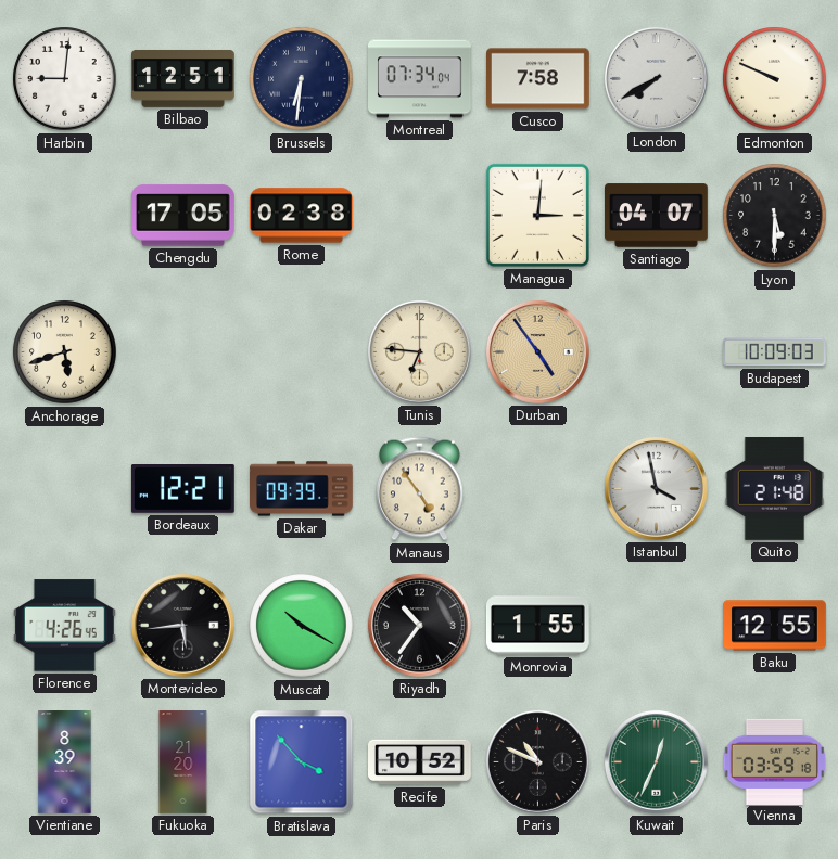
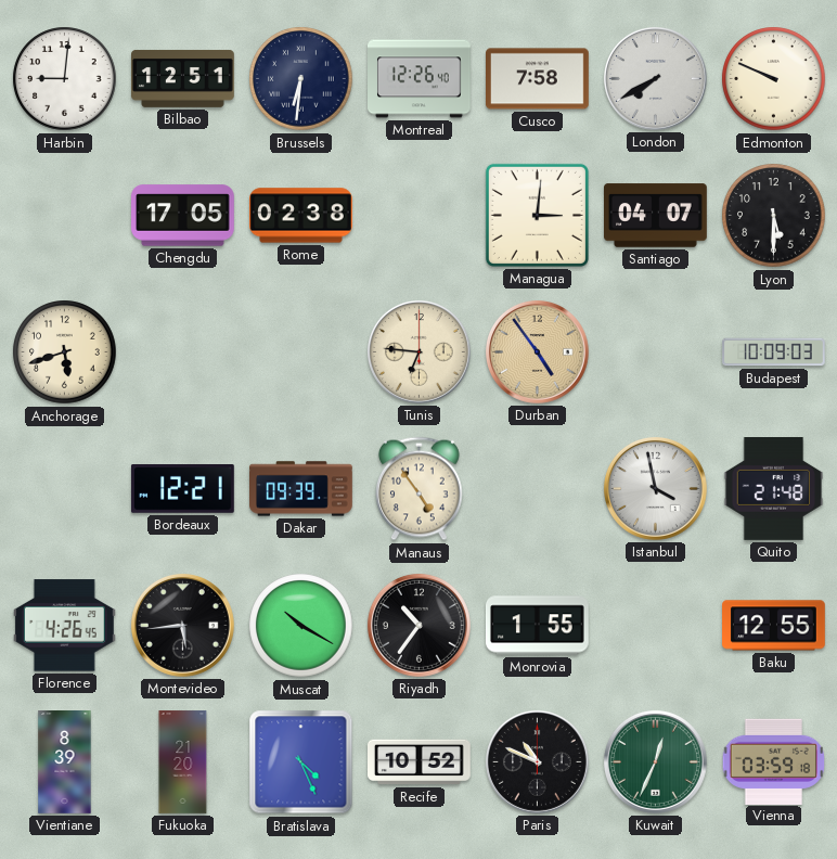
Montreal: 07:34 -> 12:26
Bratislava: 3:53 -> 4:26
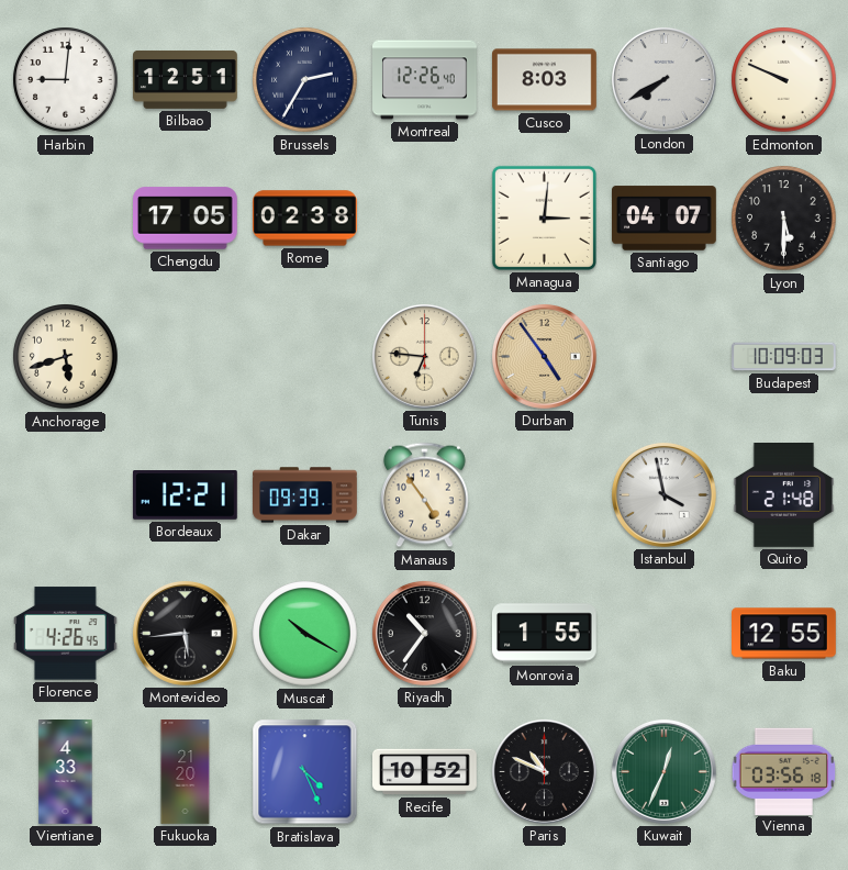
Brussels: 6:31 -> 2:35
Cusco: 7:58 -> 8:03
Vientiane: 8:39 -> 4:33
Vienna: 03:59 -> 03:56
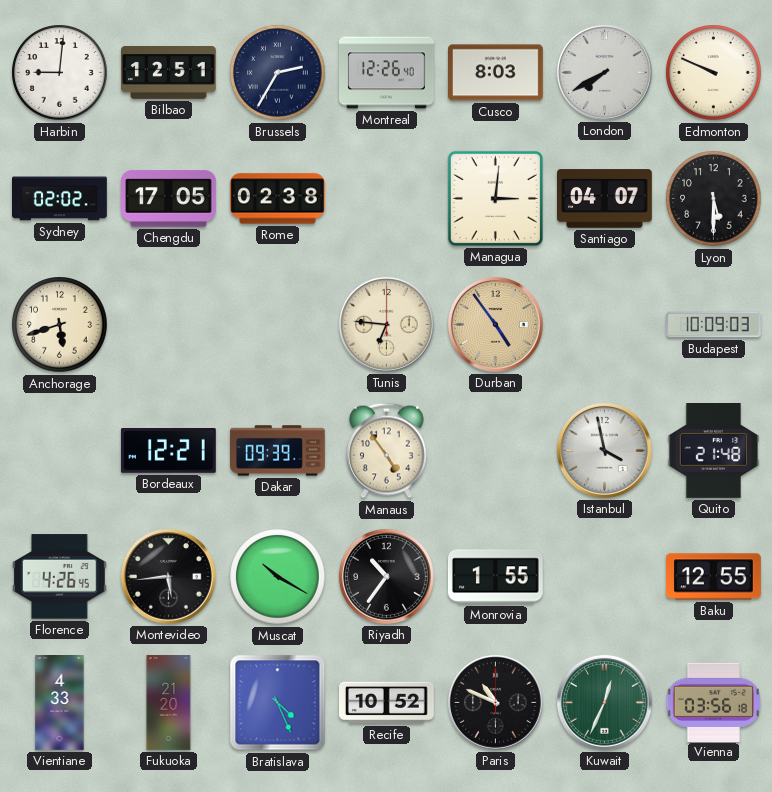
Sydney: none -> 02:02
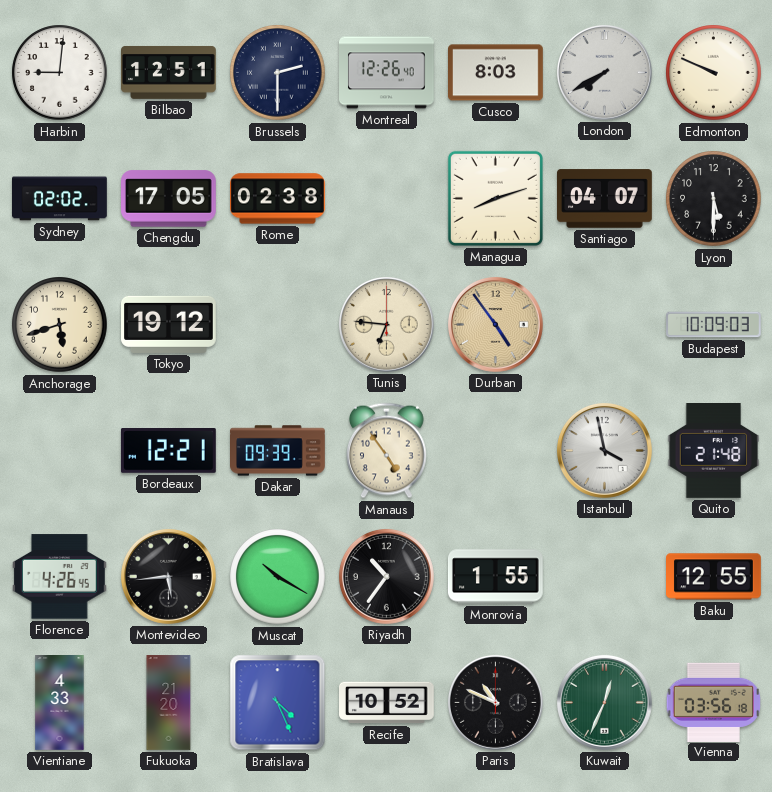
Brussels: 2:35 -> 2:30
Managua: 3:01 -> 8:12
Tokyo: none -> 19:12
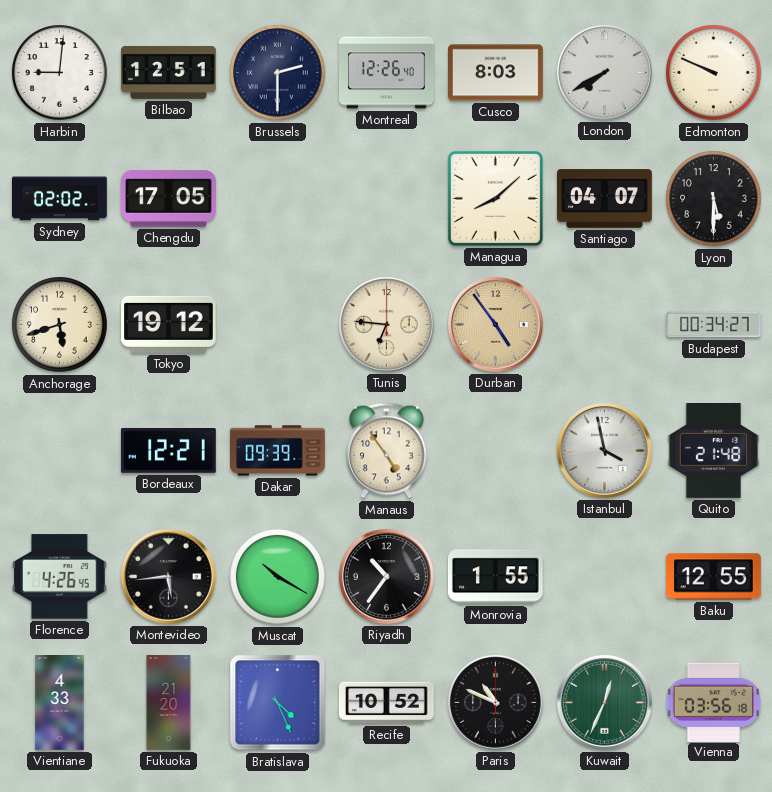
Rome: 02:38 -> none
Managua: 8:12 -> 8:08
Budapest: 10:09 -> 00:34
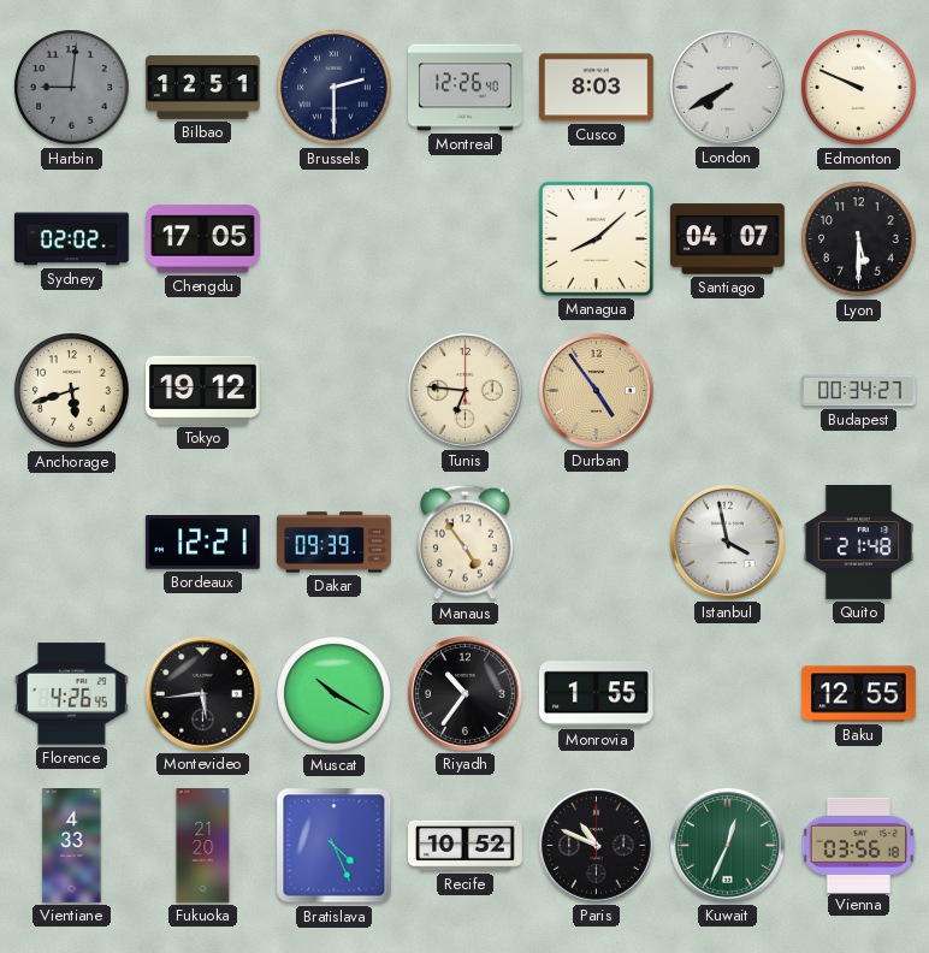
Harbin dial: white -> grey
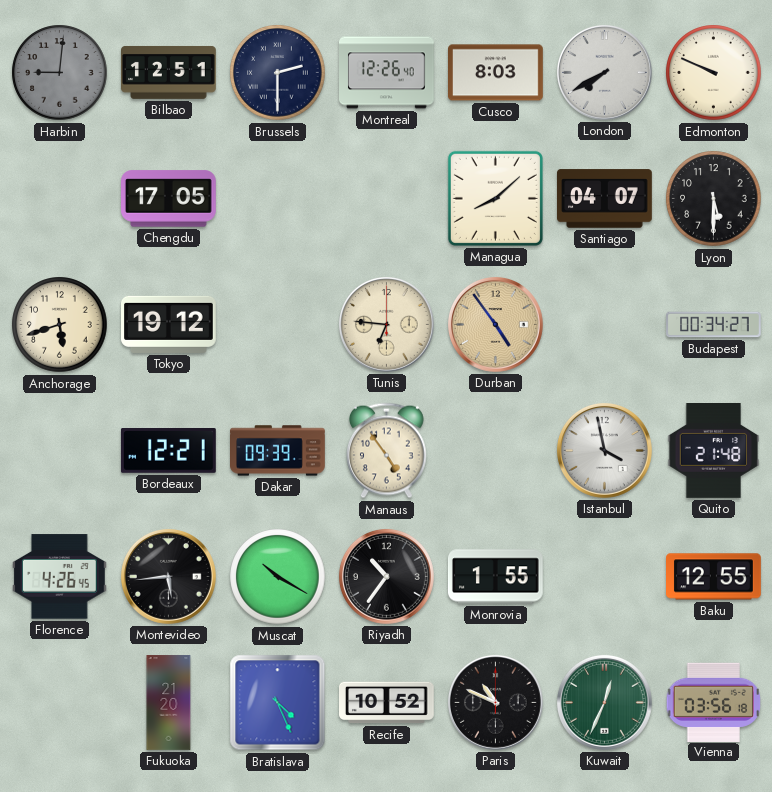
Sydney: 02:02 -> none
Vientiane: 4:33 -> none
